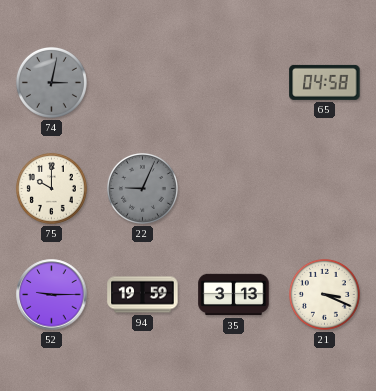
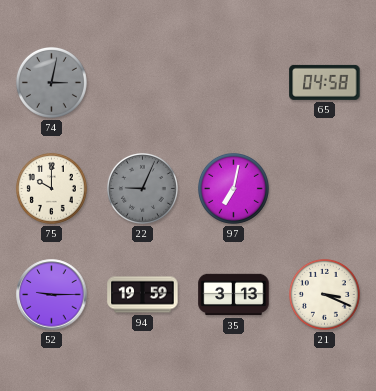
97: none -> 7:02
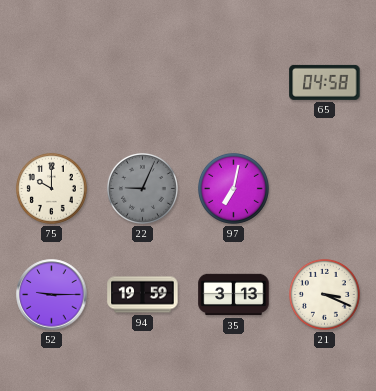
74: 3:02 -> none
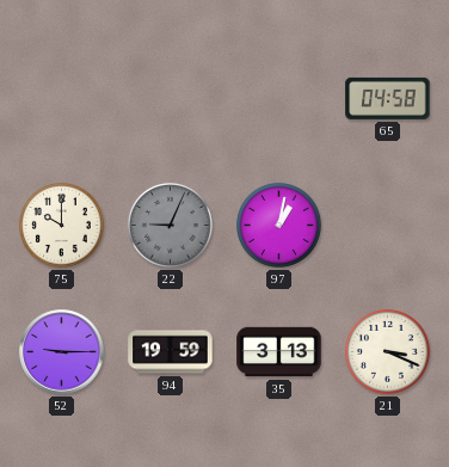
97: 7:02 -> 1:02
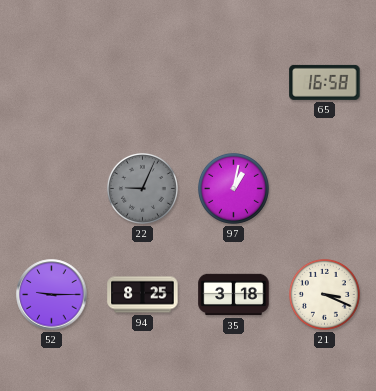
65: 04:58 -> 16:58
75: 10:00 -> none
94: 19:59 -> 8:25
35: 3:13 -> 3:18
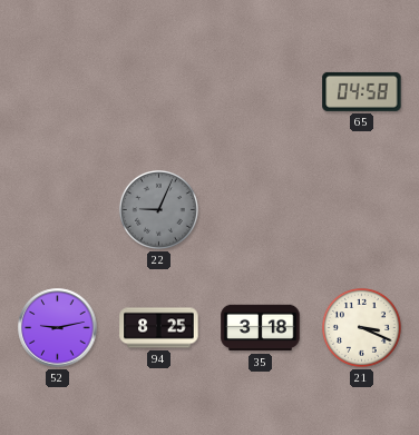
65: 16:58 -> 04:58
97: 1:02 -> none
52: 9:15 -> 9:13
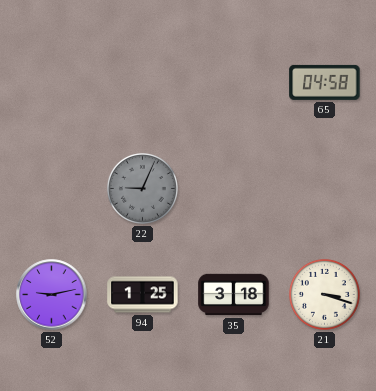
94: 8:25 -> 1:25
21: 3:19 -> 3:18
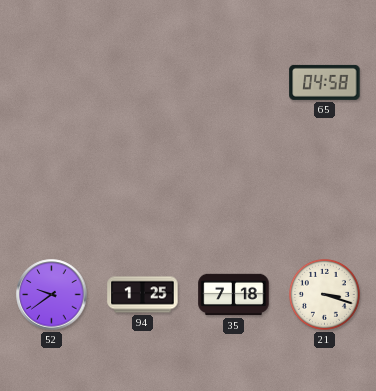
22: 9:04 -> none
52: 9:13 -> 9:39
35: 3:18 -> 7:18
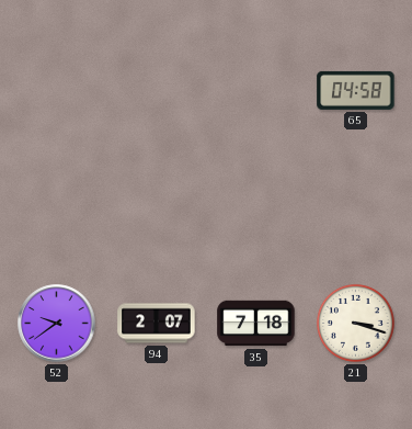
94: 1:25 -> 2:07
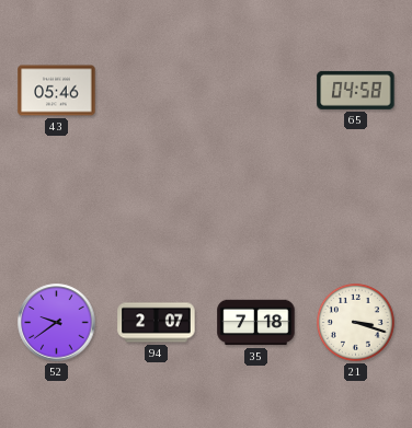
43: none -> 05:46
